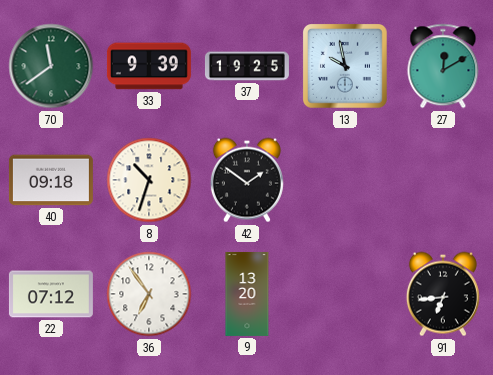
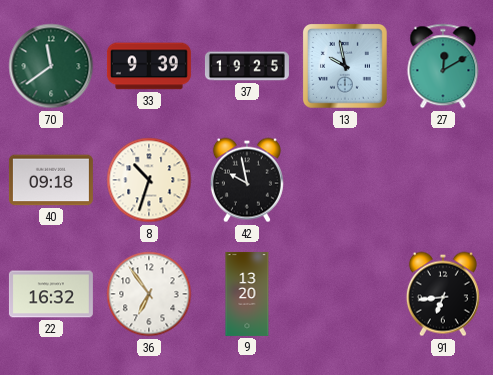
42: 1:51 -> 9:58
22: 07:12 -> 16:32
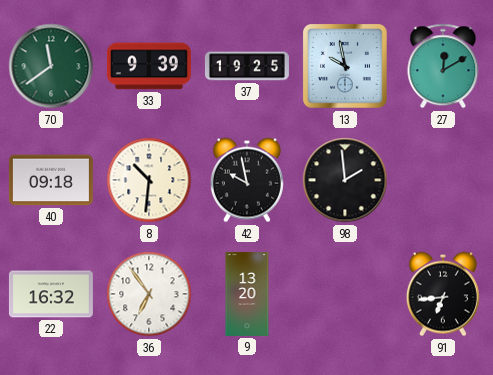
8: 10:33 -> 10:31
98: none -> 1:59
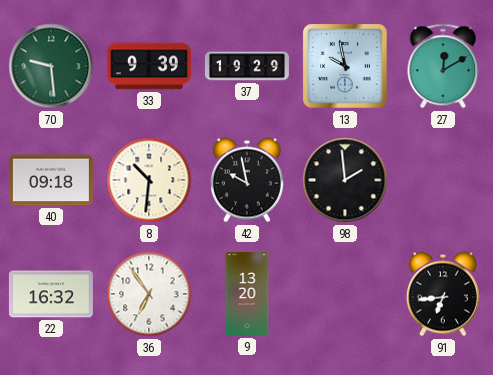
70: 11:39 -> 9:29
37: 19:25 -> 19:29
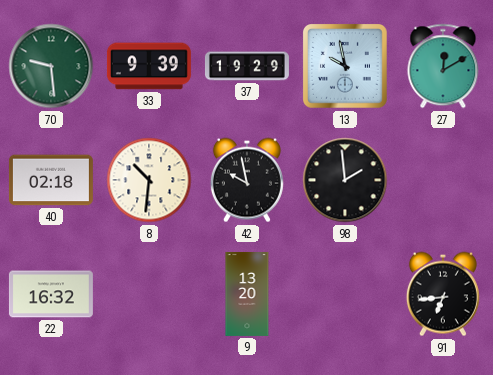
40: 09:18 -> 02:18
36: 6:54 -> none
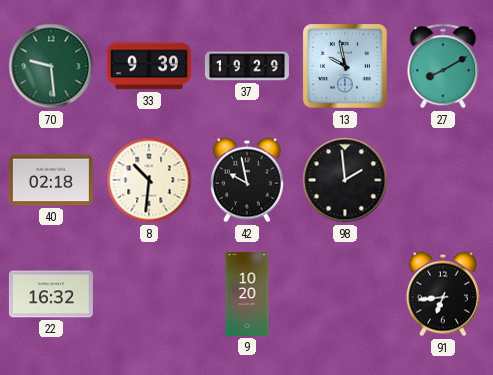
27: 12:10 -> 8:10
9: 13:20 -> 10:20
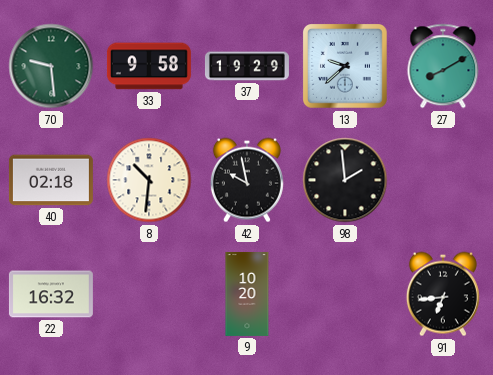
33: 9:39 -> 9:58
13: 9:58 -> 9:38
